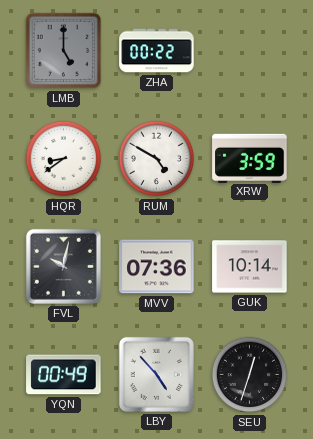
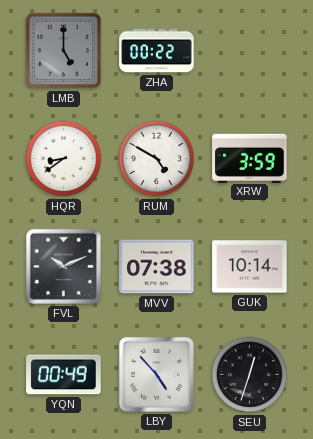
FVL: 10:02 -> 10:11
MVV: 07:36 -> 07:38
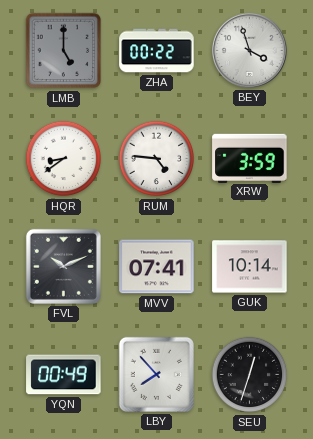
BEY: none -> 3:57
RUM: 4:50 -> 4:46
MVV: 07:38 -> 07:41
LBY: 4:53 -> 7:53
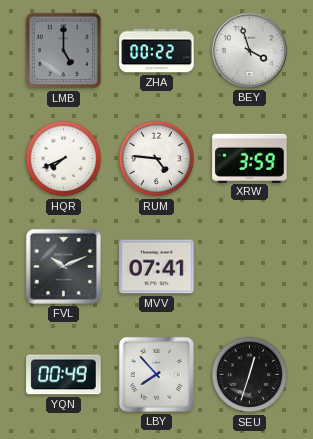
HQR: 8:39 -> 7:41
GUK: 10:14 -> none
